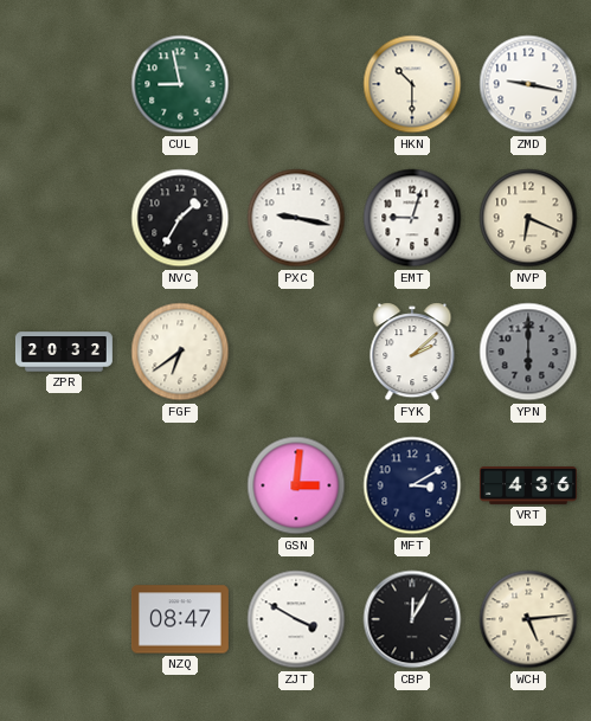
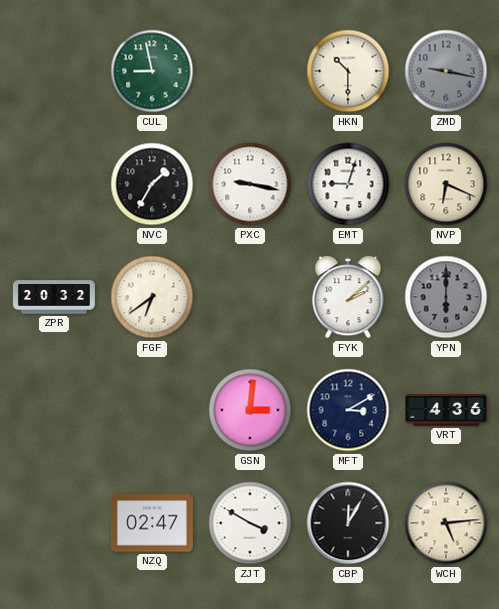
ZMD dial: white -> grey
NZQ: 08:47 -> 02:47
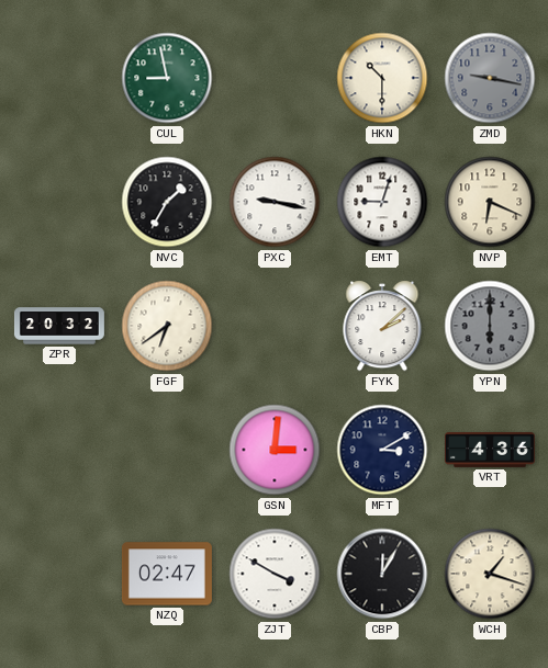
WCH: 5:14 -> 1:18
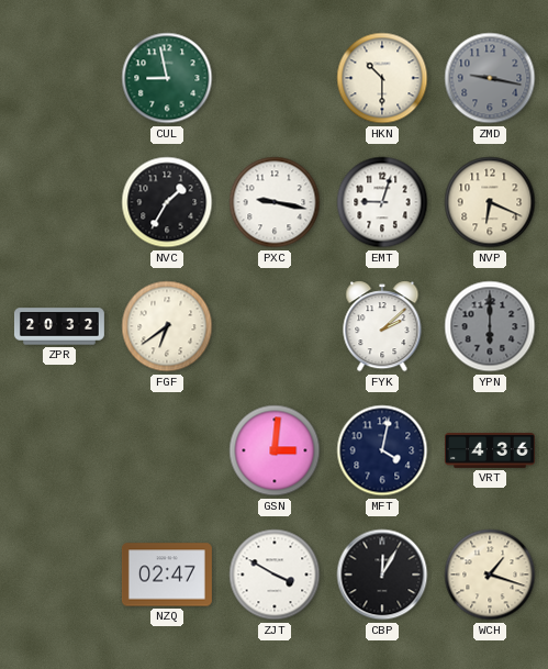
MFT: 3:10 -> 4:02
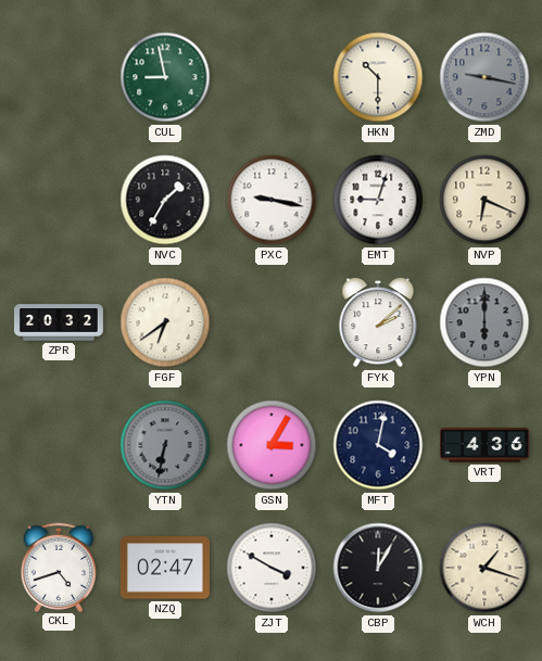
YTN: none -> 6:32
GSN: 3:01 -> 3:05
CKL: none -> 4:42
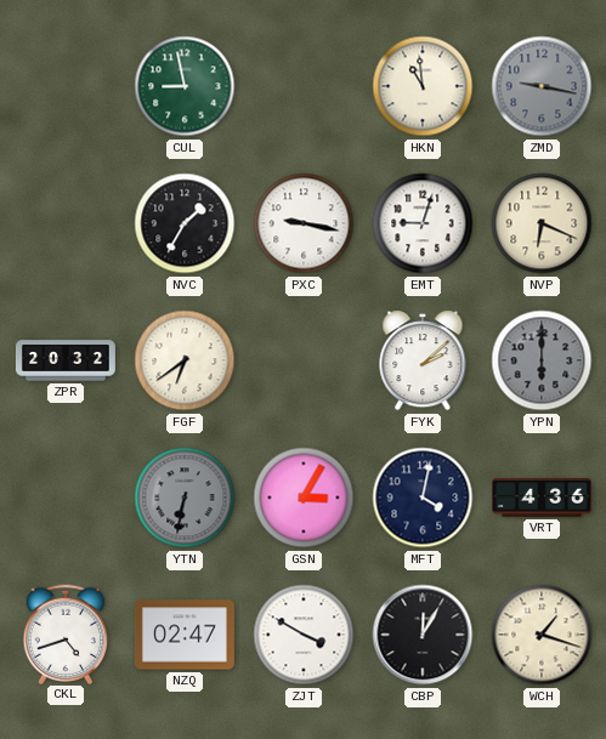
HKN: 10:30 -> 10:59
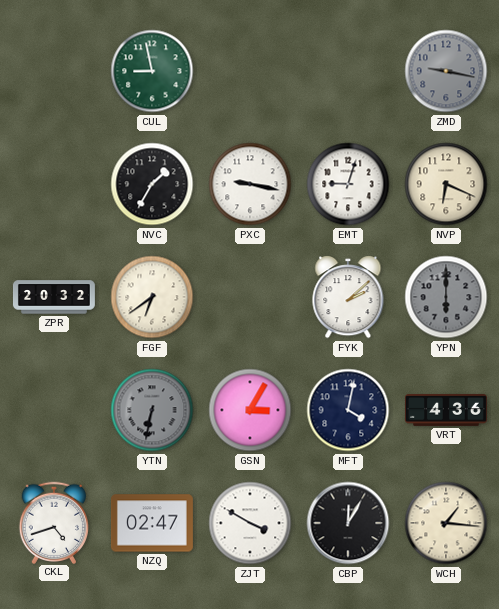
HKN: 10:59 -> none
WCH: 1:18 -> 1:16
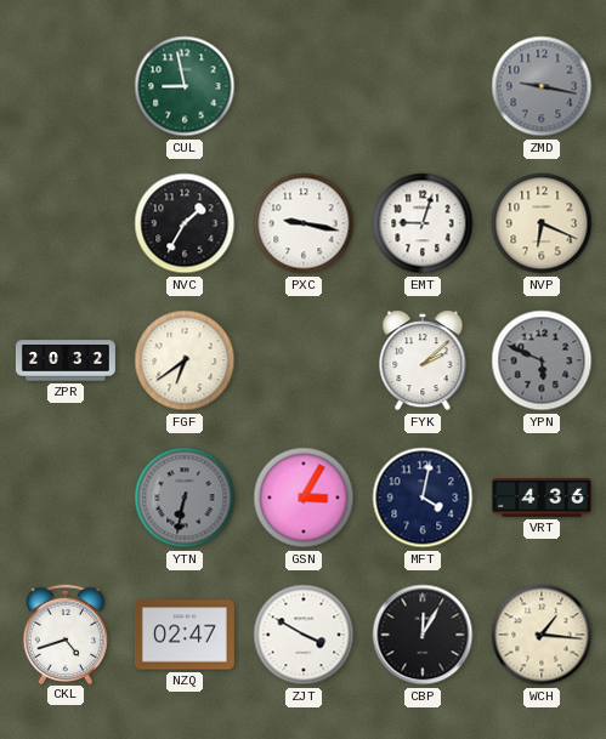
YPN: 6:00 -> 5:49
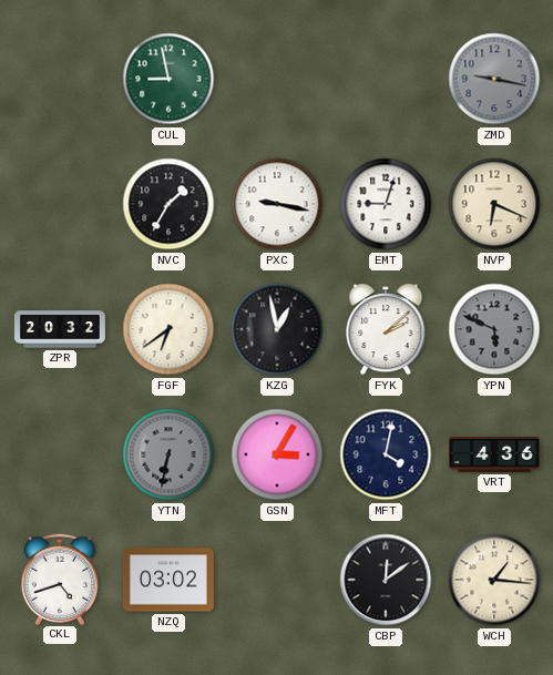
KZG: none -> 12:58
NZQ: 02:47 -> 03:02
ZJT: 3:50 -> none
CBP: 12:05 -> 12:09
